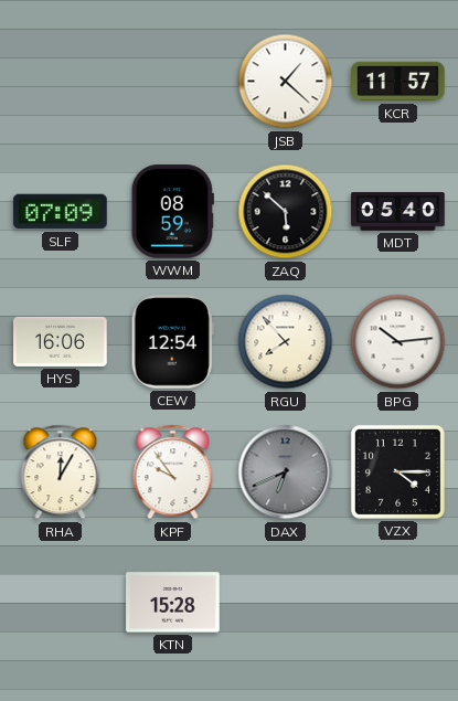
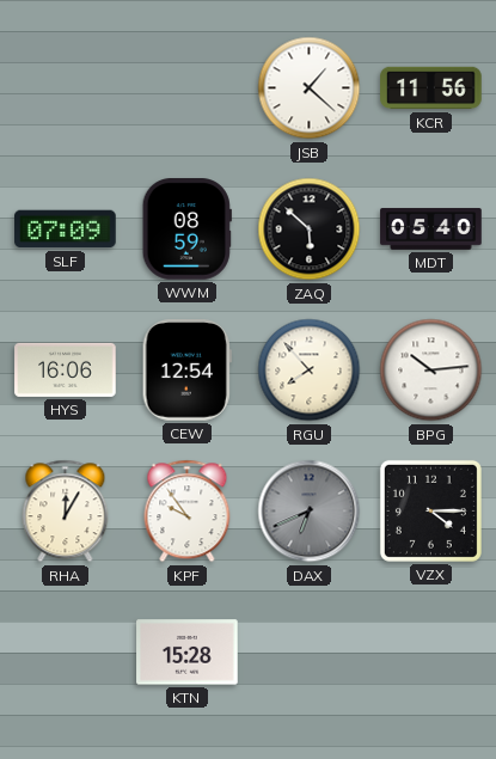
KCR: 11:57 -> 11:56
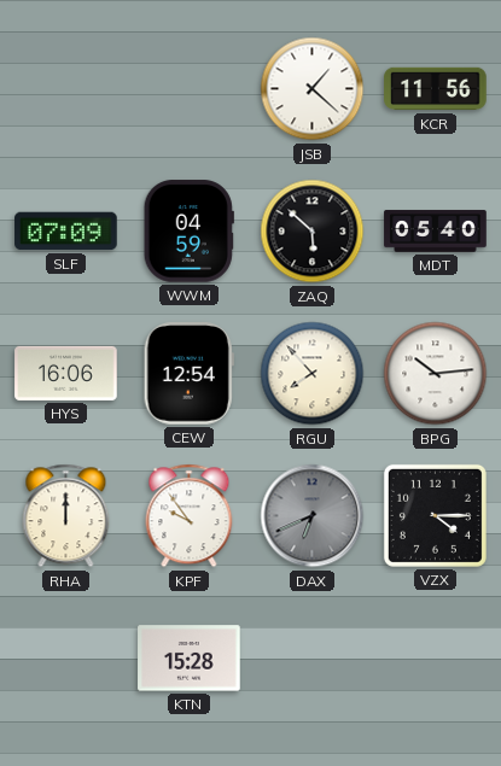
WWM: 08:59 -> 04:59
RHA: 12:05 -> 12:00
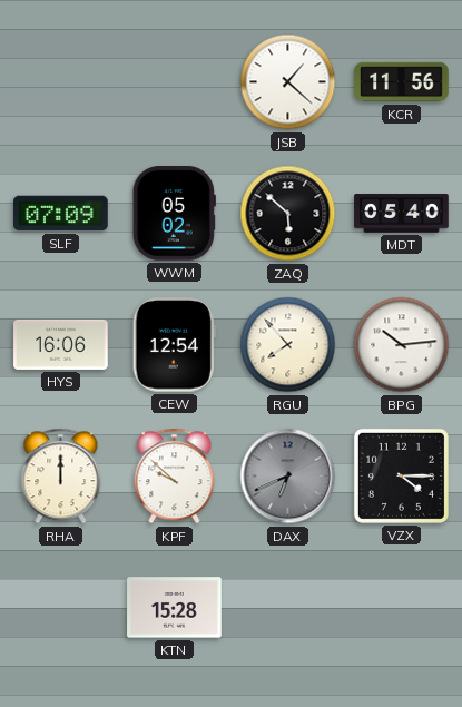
WWM: 04:59 -> 05:02
KPF: 9:54 -> 9:52
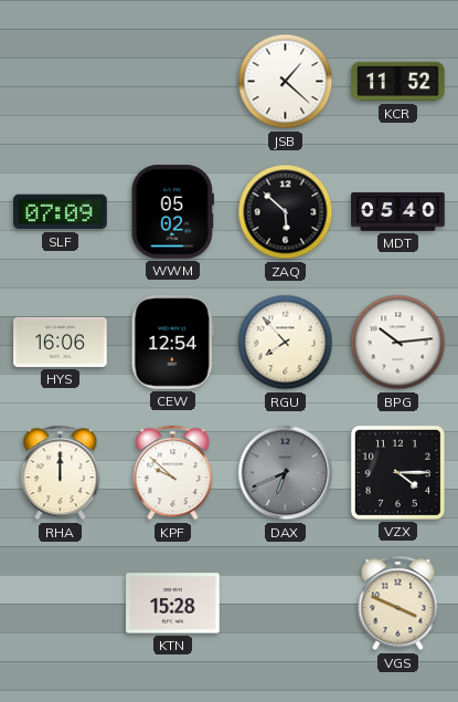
KCR: 11:56 -> 11:52
VGS: none -> 3:49
